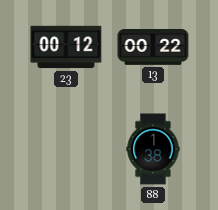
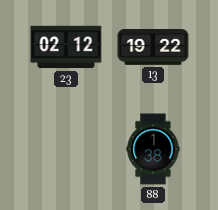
23: 00:12 -> 02:12
13: 00:22 -> 19:22
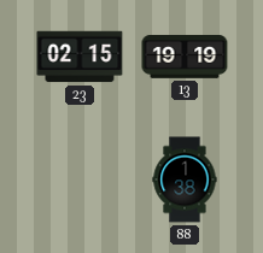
23: 02:12 -> 02:15
13: 19:22 -> 19:19
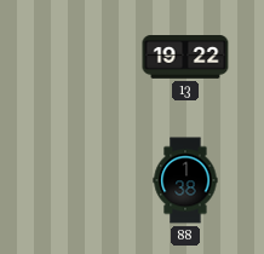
23: 02:15 -> none
13: 19:19 -> 19:22
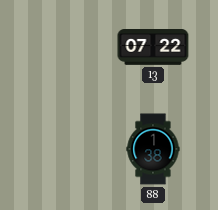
13: 19:22 -> 07:22
